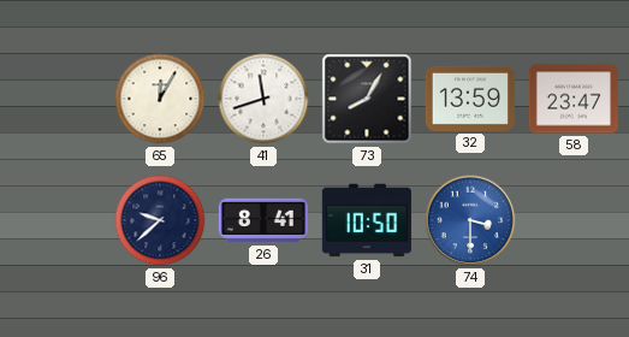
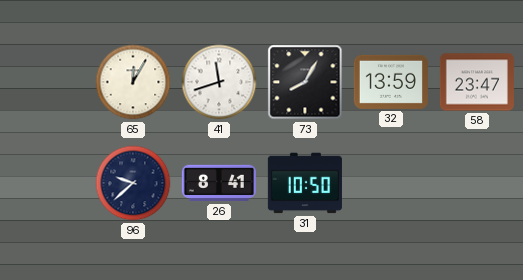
74: 3:30 -> none
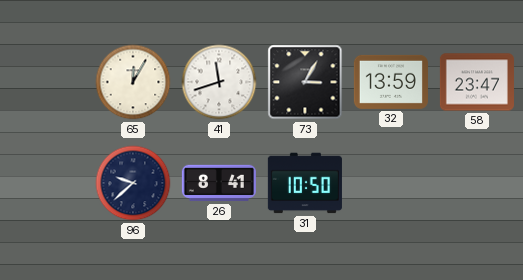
73: 8:05 -> 3:05
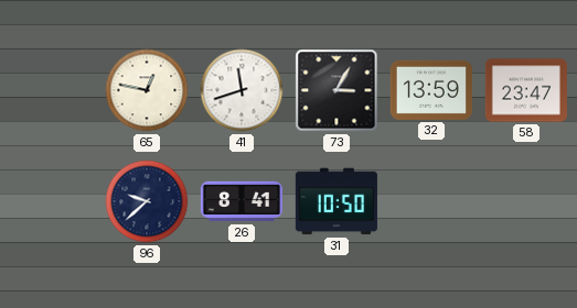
65: 12:05 -> 12:47
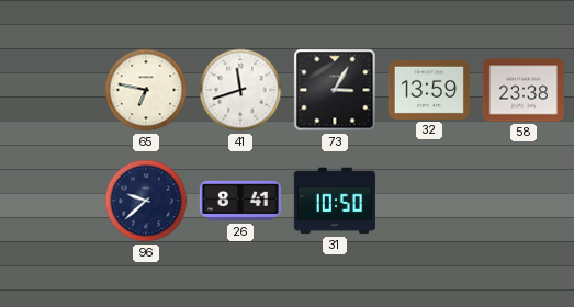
65: 12:47 -> 6:47
58: 23:47 -> 23:38
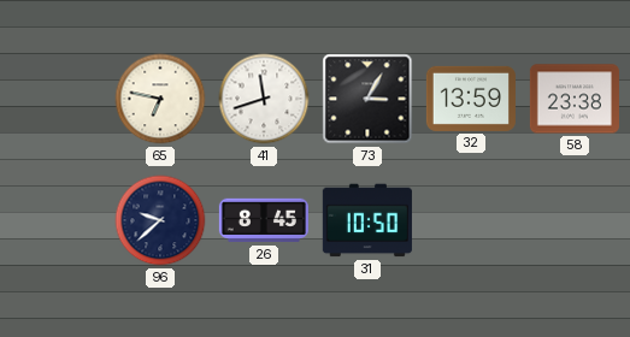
26: 8:41 -> 8:45
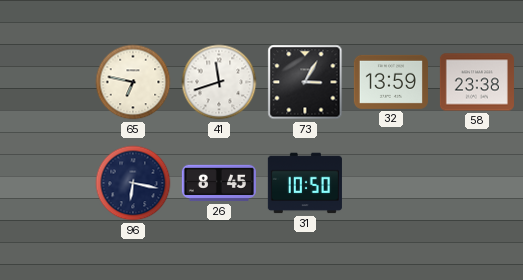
96: 9:38 -> 6:17
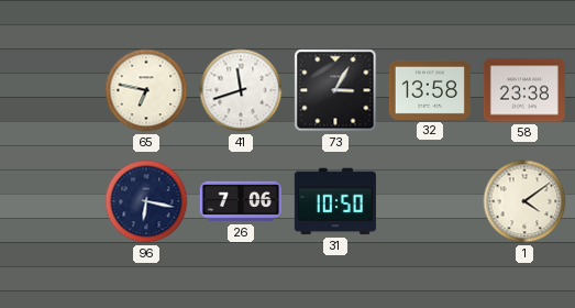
32: 13:59 -> 13:58
26: 8:45 -> 7:06
1: none -> 4:09
